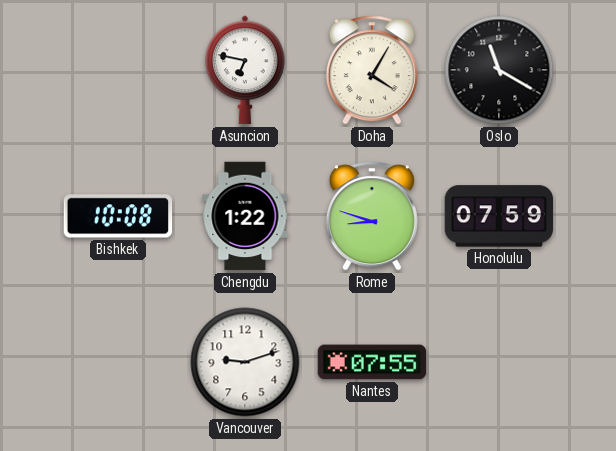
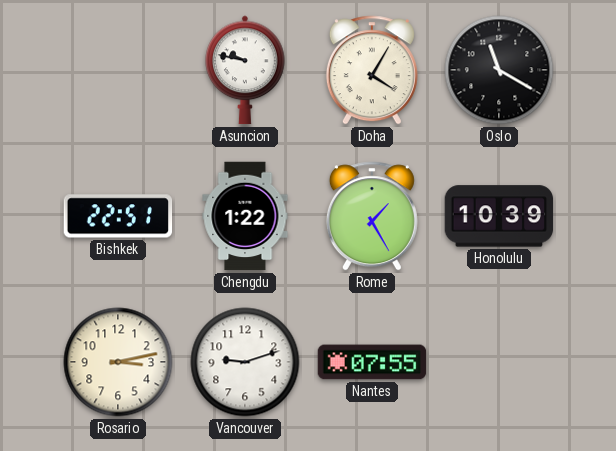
Asuncion: 6:47 -> 9:47
Bishkek: 10:08 -> 22:51
Rome: 8:48 -> 1:25
Honolulu: 07:59 -> 10:39
Rosario: none -> 3:13
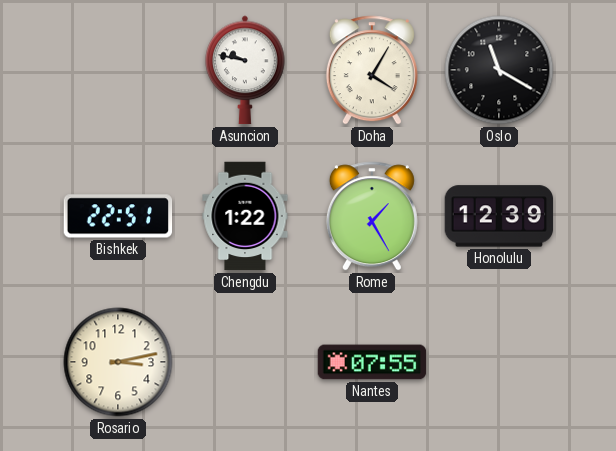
Honolulu: 10:39 -> 12:39
Vancouver: 9:12 -> none
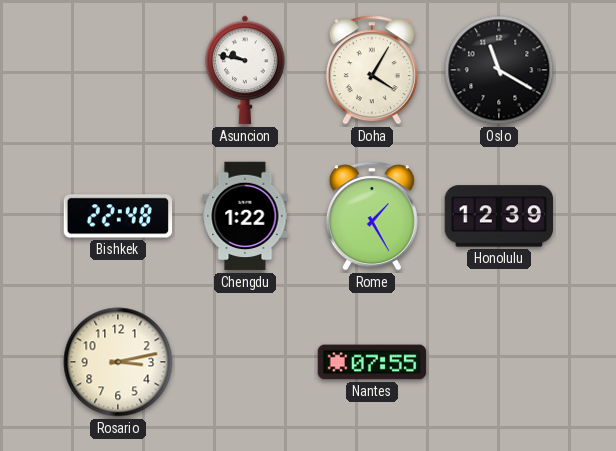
Bishkek: 22:51 -> 22:48
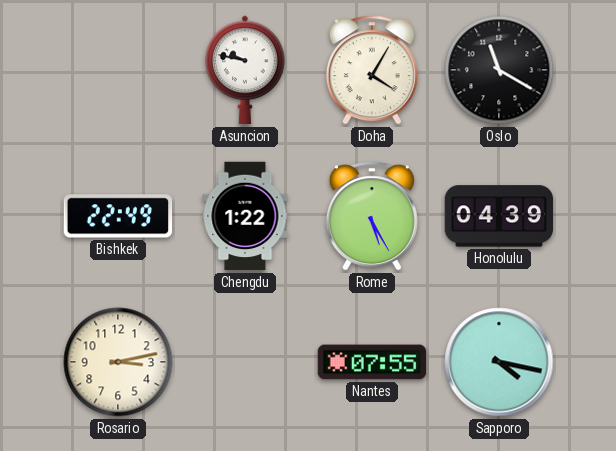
Bishkek: 22:48 -> 22:49
Rome: 1:25 -> 5:25
Honolulu: 12:39 -> 04:39
Sapporo: none -> 4:17
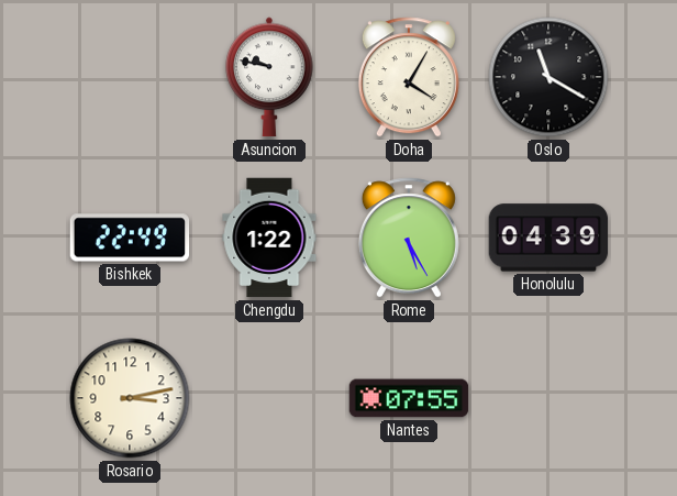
Sapporo: 4:17 -> none
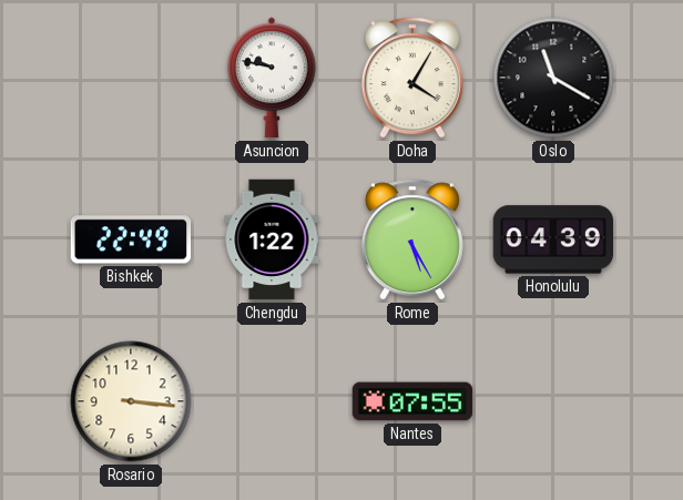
Rosario: 3:13 -> 3:16
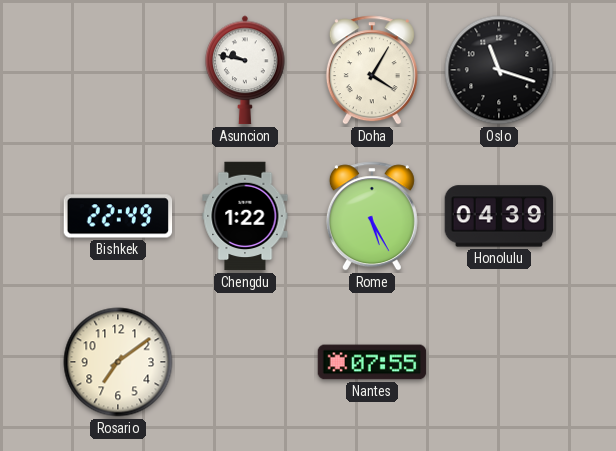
Oslo: 11:20 -> 11:18
Rosario: 3:16 -> 7:09
